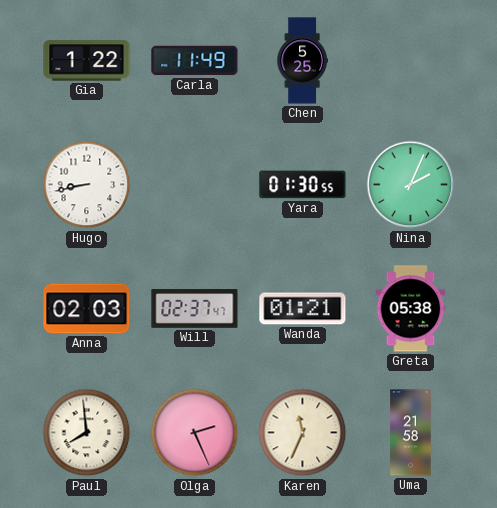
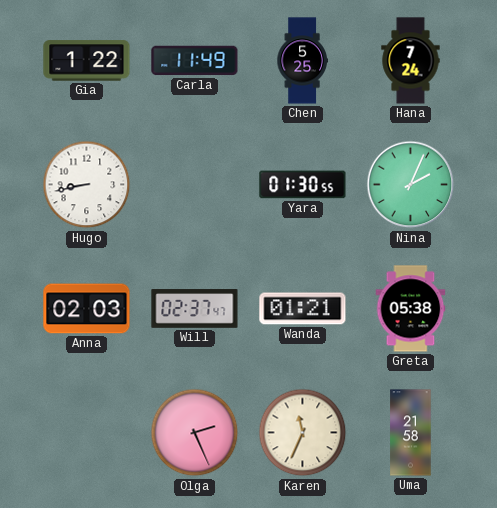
Hana: none -> 7:24
Paul: 7:59 -> none
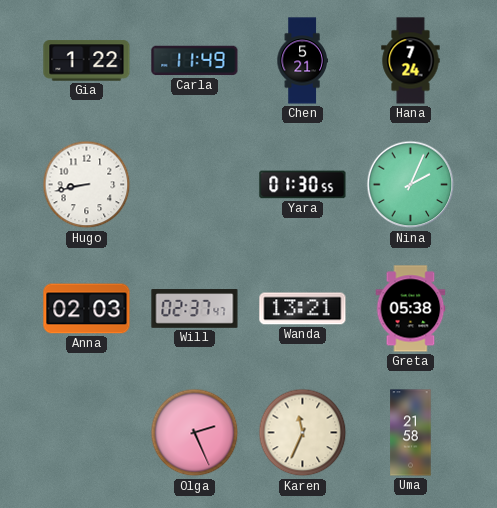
Chen: 5:25 -> 5:21
Wanda: 01:21 -> 13:21
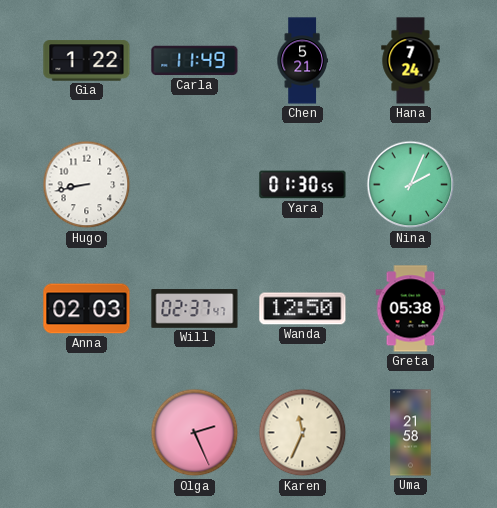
Wanda: 13:21 -> 12:50
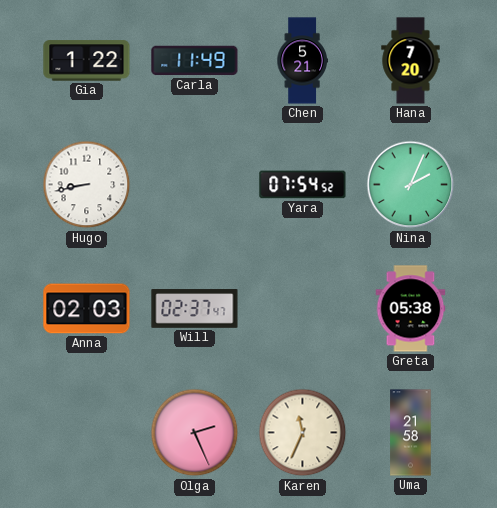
Hana: 7:24 -> 7:20
Yara: 01:30 -> 07:54
Wanda: 12:50 -> none
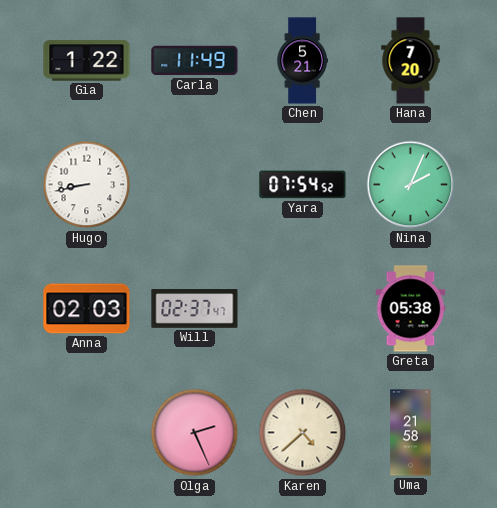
Karen: 11:34 -> 4:38
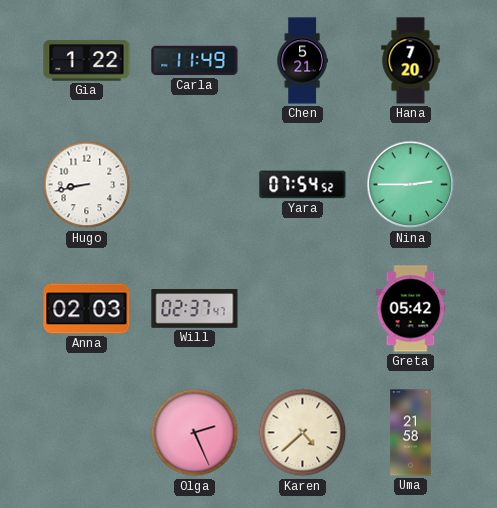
Nina: 2:04 -> 2:45
Greta: 05:38 -> 05:42
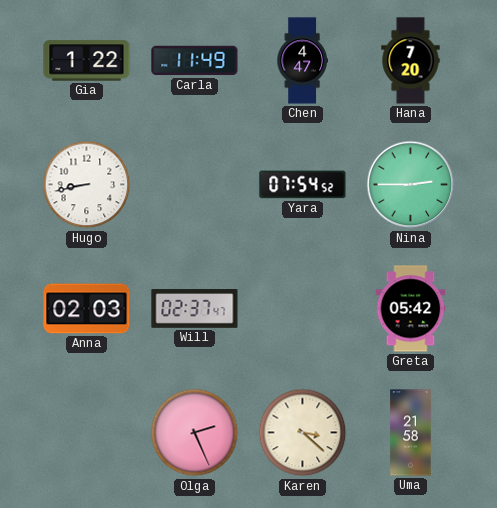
Chen: 5:21 -> 4:47
Karen: 4:38 -> 3:22
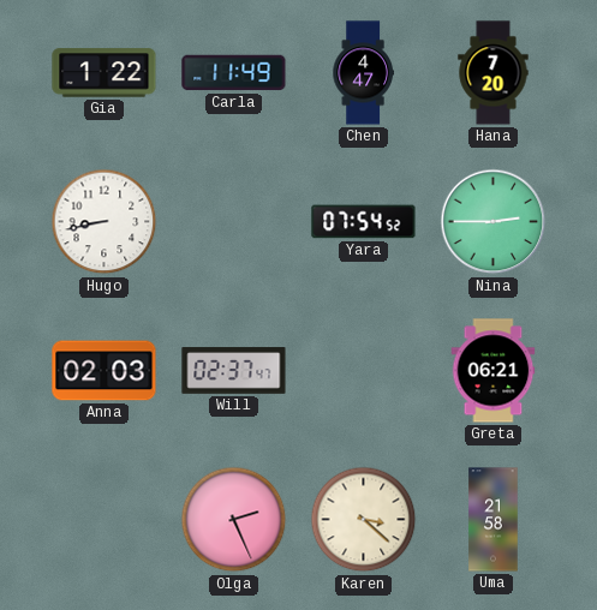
Greta: 05:42 -> 06:21
